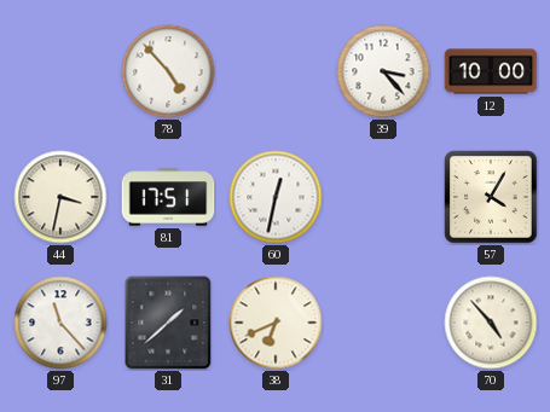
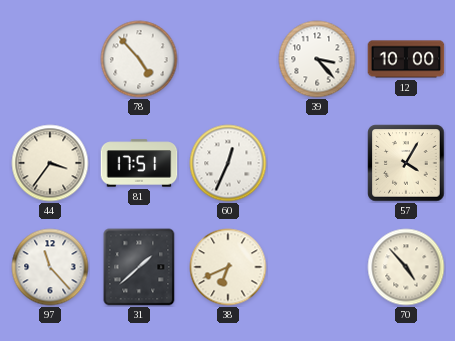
44: 3:32 -> 3:36
60: 12:32 -> 12:34
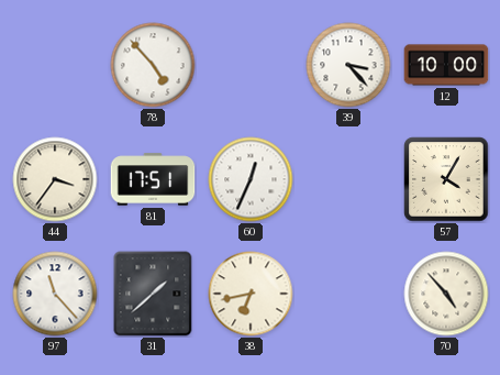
38: 6:41 -> 6:43
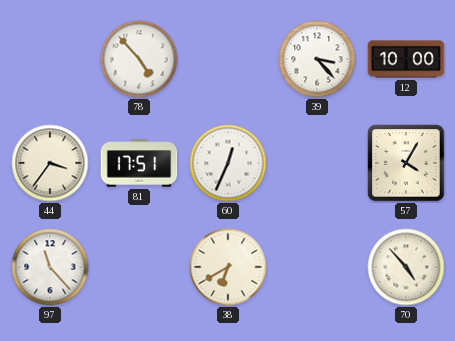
31: 1:38 -> none
38: 6:43 -> 6:40
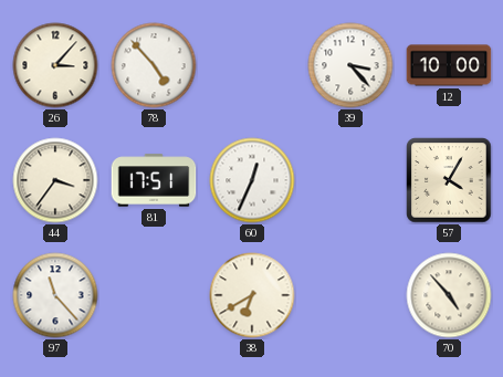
26: none -> 3:07
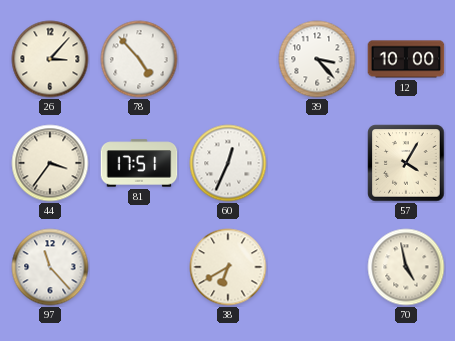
70: 4:53 -> 4:58
